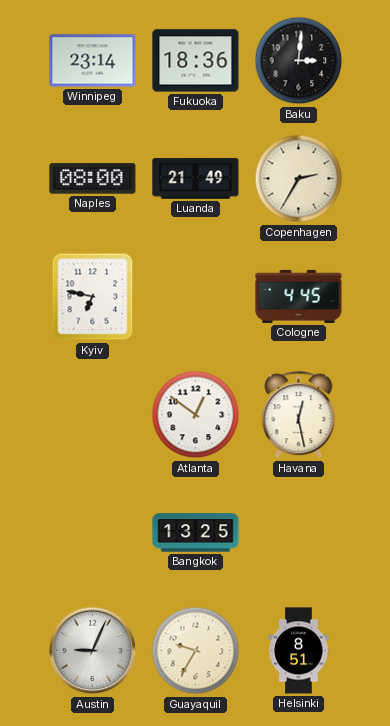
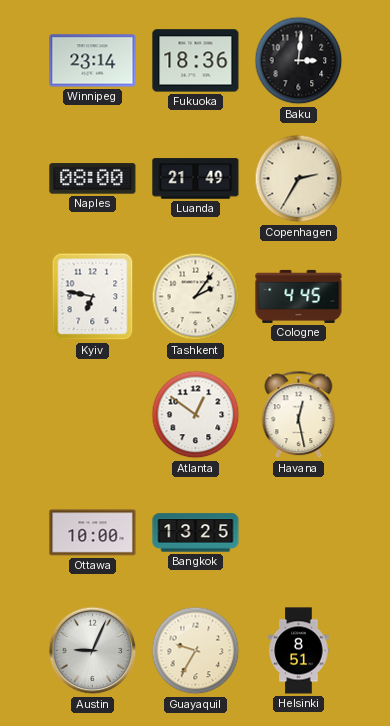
Tashkent: none -> 2:06
Ottawa: none -> 10:00
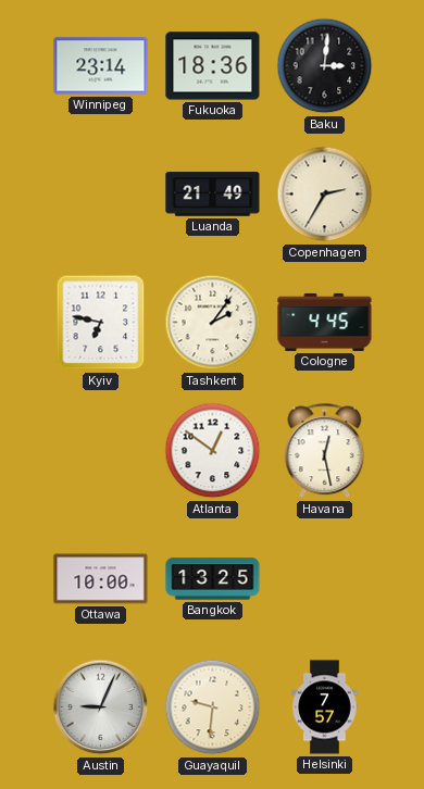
Naples: 08:00 -> none
Guayaquil: 9:35 -> 9:31
Helsinki: 8:51 -> 7:57
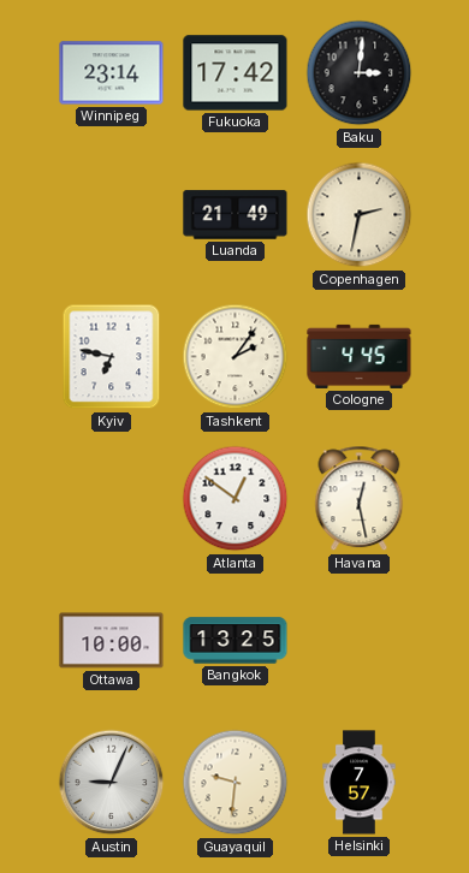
Fukuoka: 18:36 -> 17:42
Copenhagen: 2:35 -> 2:32
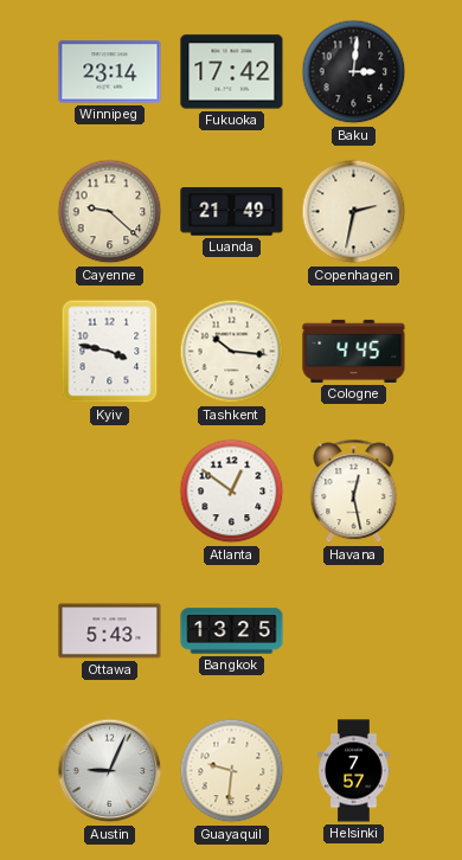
Cayenne: none -> 9:22
Kyiv: 6:47 -> 3:47
Tashkent: 2:06 -> 10:16
Ottawa: 10:00 -> 5:43
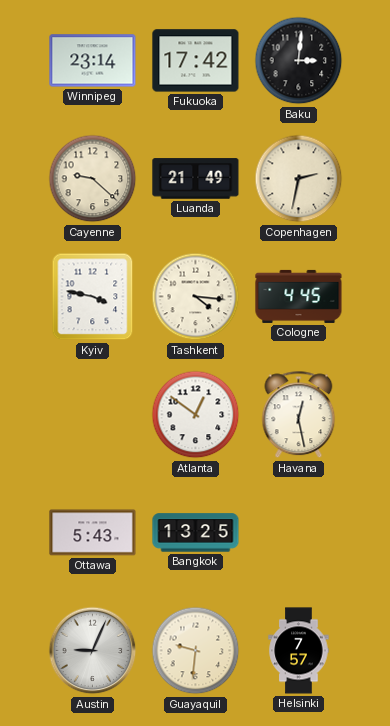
Tashkent: 10:16 -> 4:16
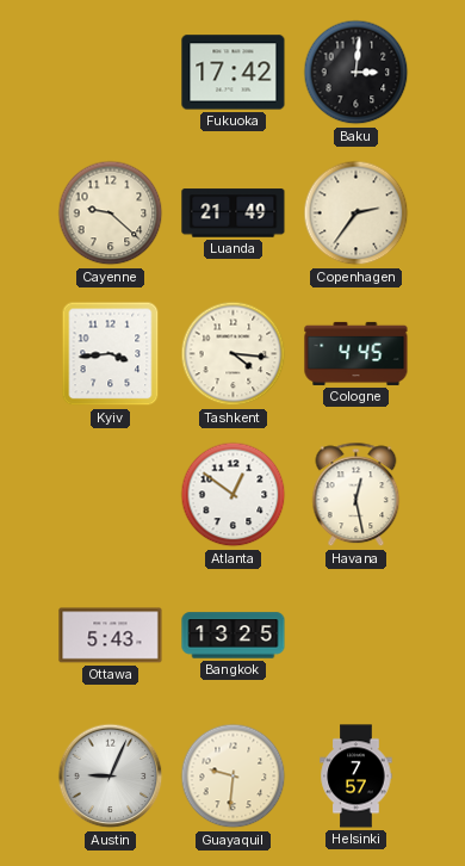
Winnipeg: 23:14 -> none
Copenhagen: 2:32 -> 2:36
Kyiv: 3:47 -> 3:44
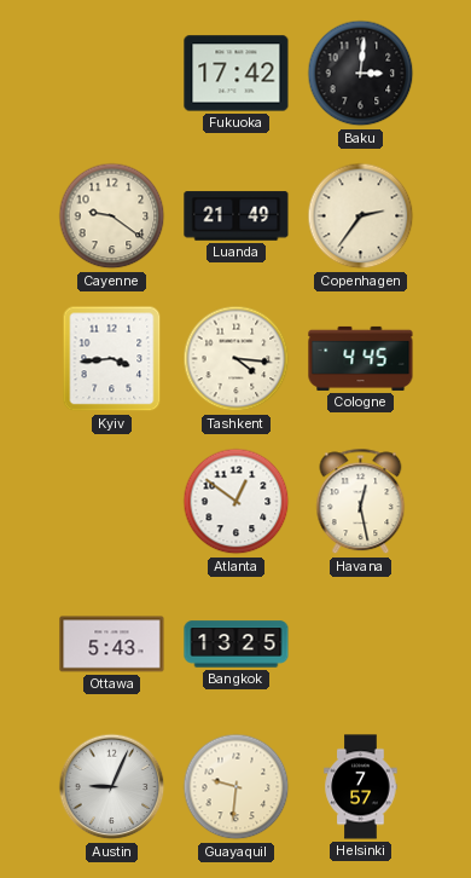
Cayenne: 9:22 -> 9:21
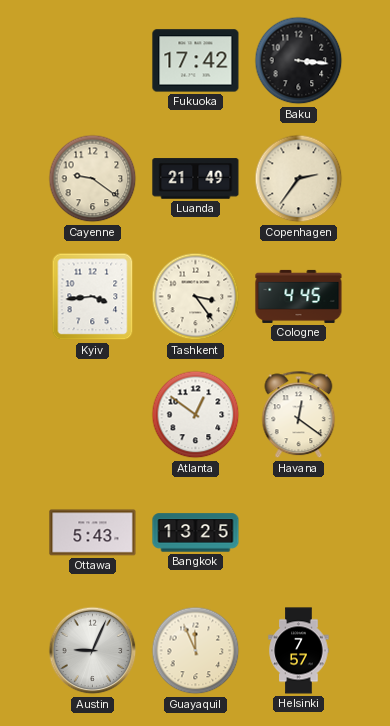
Baku: 3:01 -> 3:16
Tashkent: 4:16 -> 3:24
Havana: 12:28 -> 12:21
Guayaquil: 9:31 -> 11:56
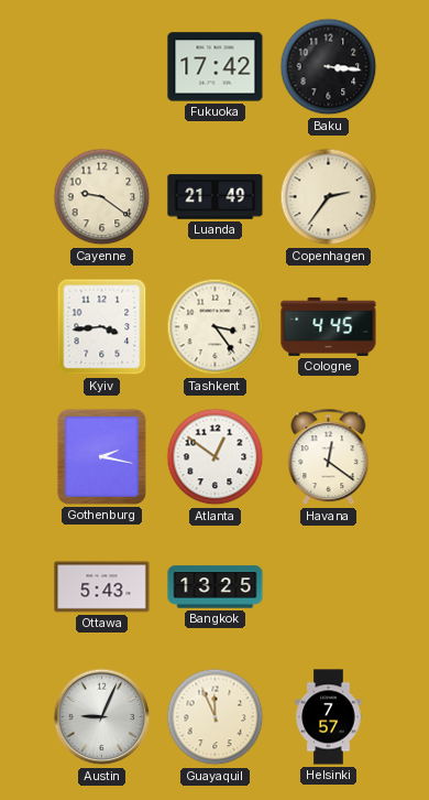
Gothenburg: none -> 2:17
